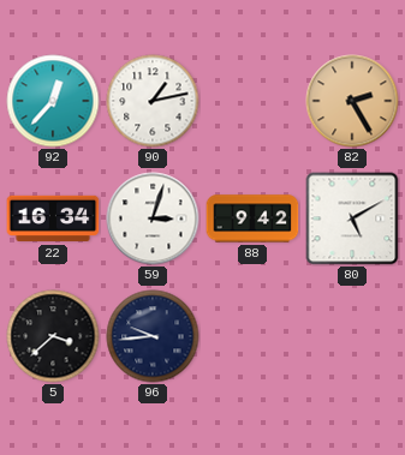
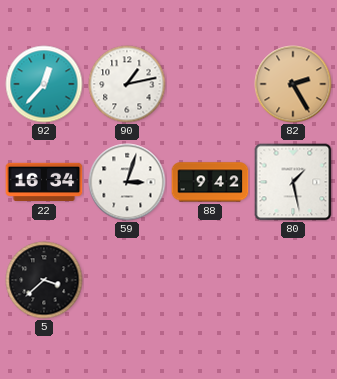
80: 5:10 -> 1:28
96: 9:44 -> none
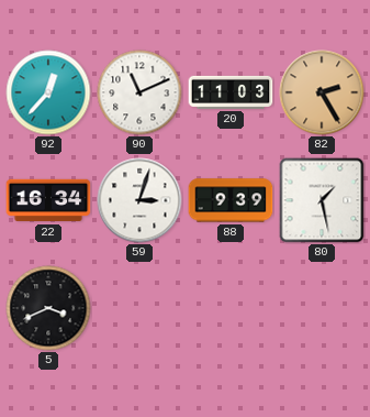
90: 1:13 -> 11:11
20: none -> 11:03
88: 9:42 -> 9:39
5: 3:38 -> 3:41
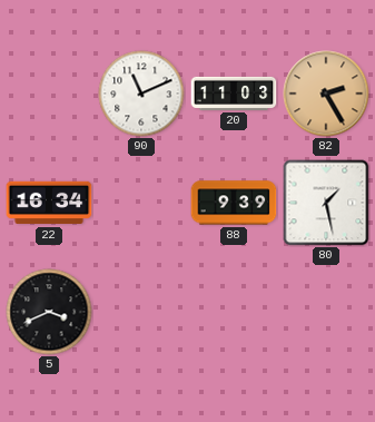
92: 12:37 -> none
59: 3:03 -> none
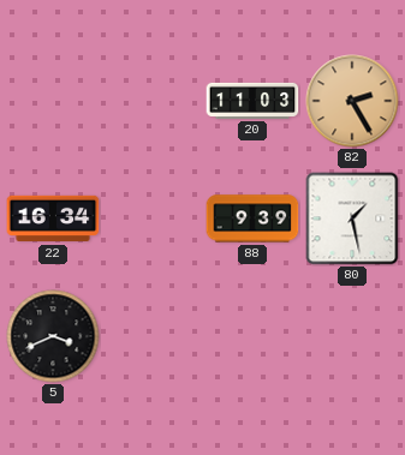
90: 11:11 -> none
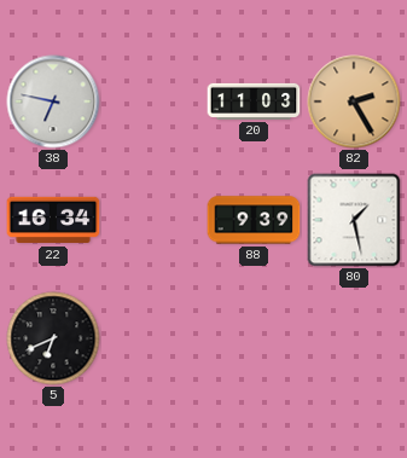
38: none -> 6:47
5: 3:41 -> 6:41
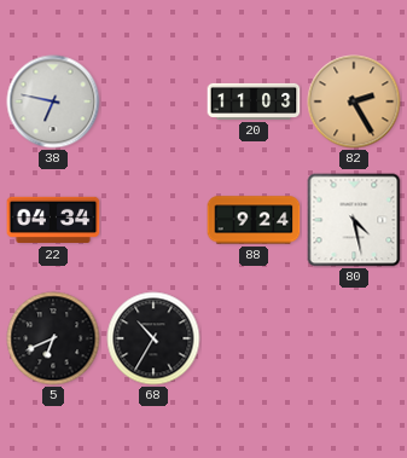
22: 16:34 -> 04:34
88: 9:39 -> 9:24
80: 1:28 -> 4:28
68: none -> 10:35
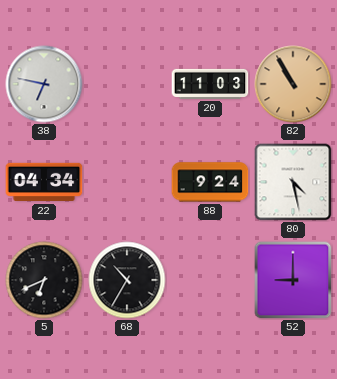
82: 2:25 -> 10:55
52: none -> 9:00
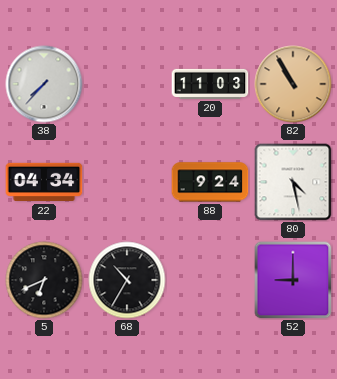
38: 6:47 -> 7:37
